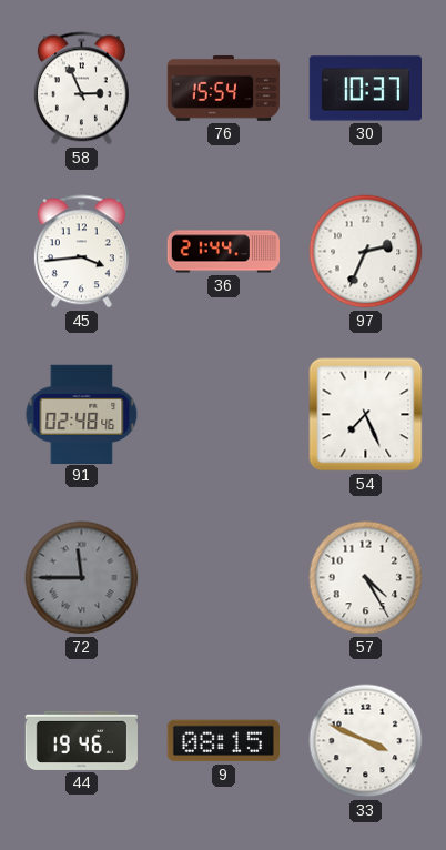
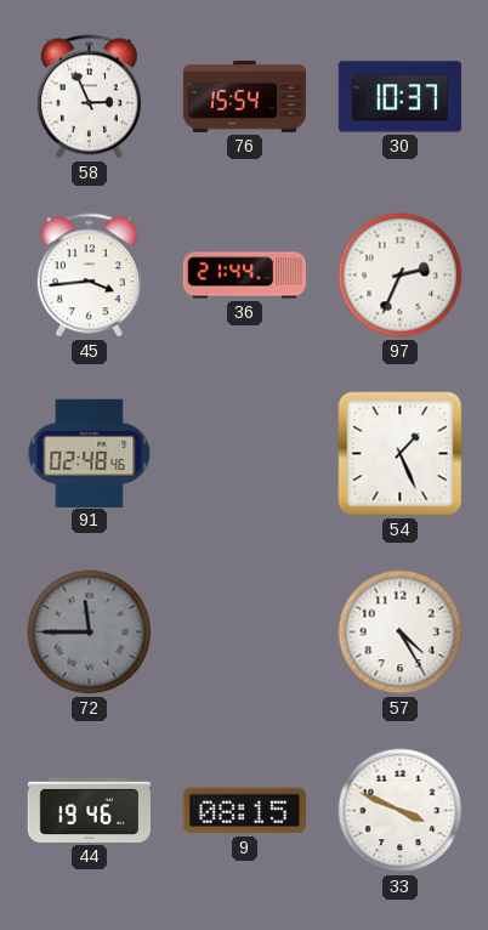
54: 7:26 -> 1:26
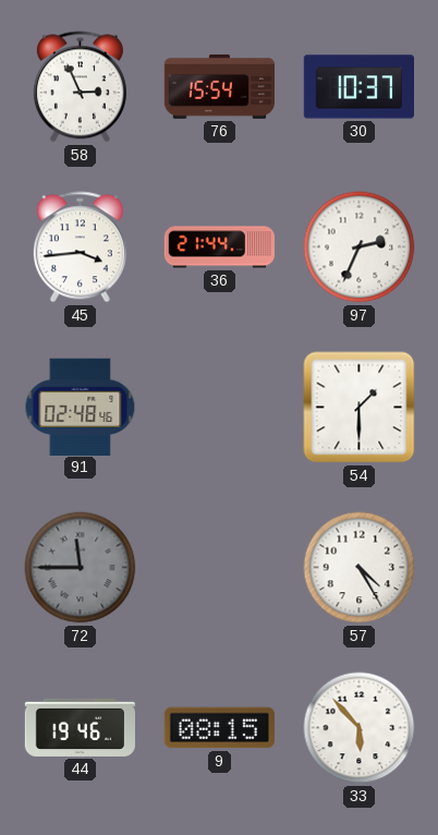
54: 1:26 -> 1:30
33: 3:49 -> 5:53
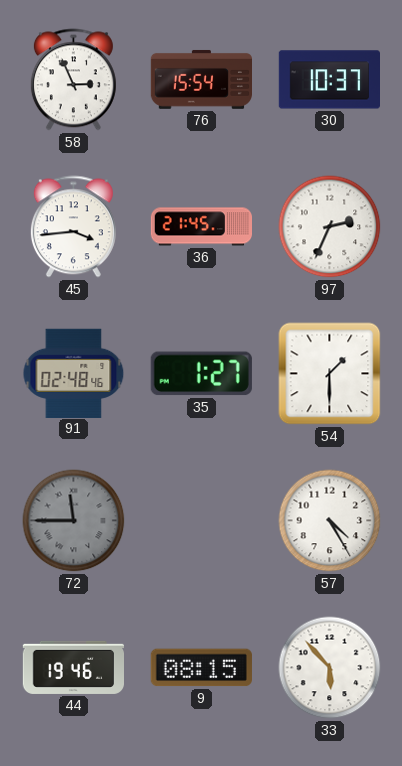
36: 21:44 -> 21:45
35: none -> 1:27
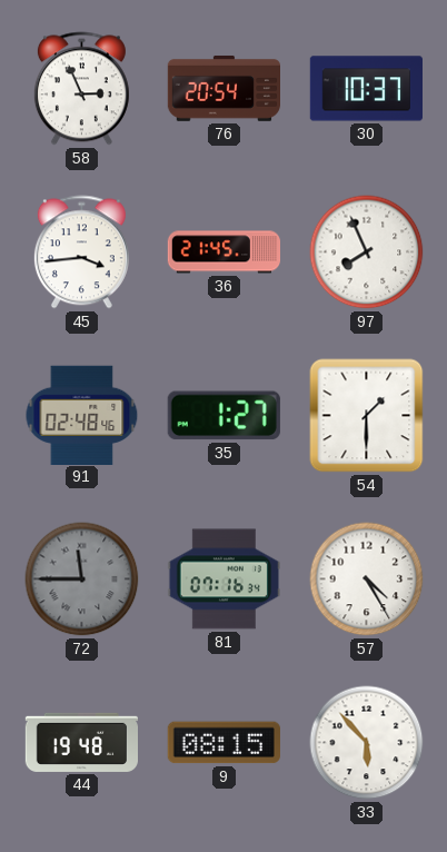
76: 15:54 -> 20:54
97: 2:34 -> 7:56
81: none -> 07:16
44: 19:46 -> 19:48
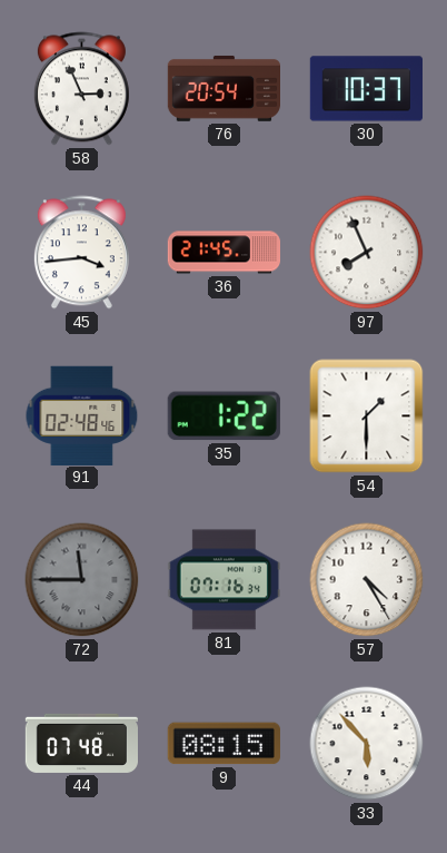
35: 1:27 -> 1:22
44: 19:48 -> 07:48
